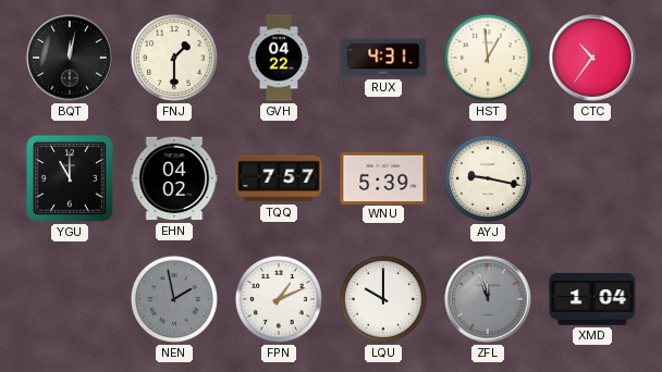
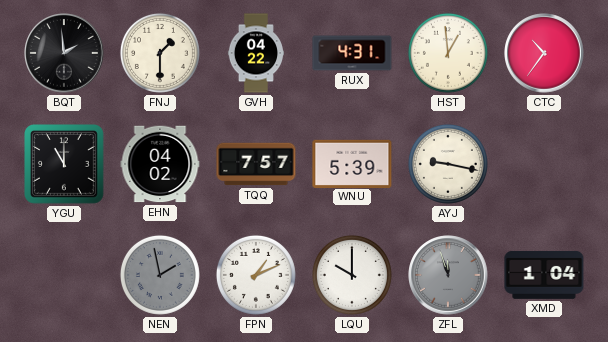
BQT: 12:02 -> 1:59
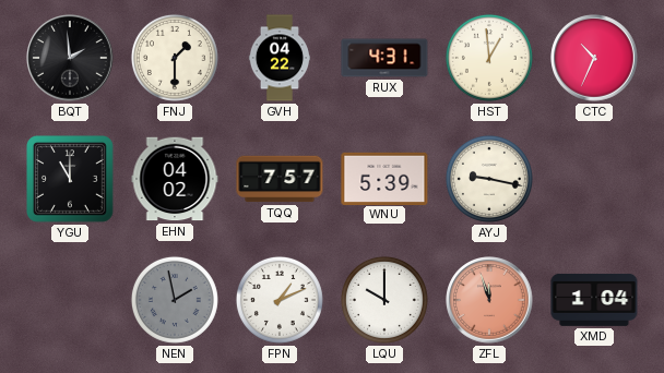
CTC: 10:36 -> 10:34
ZFL dial: grey -> salmon
